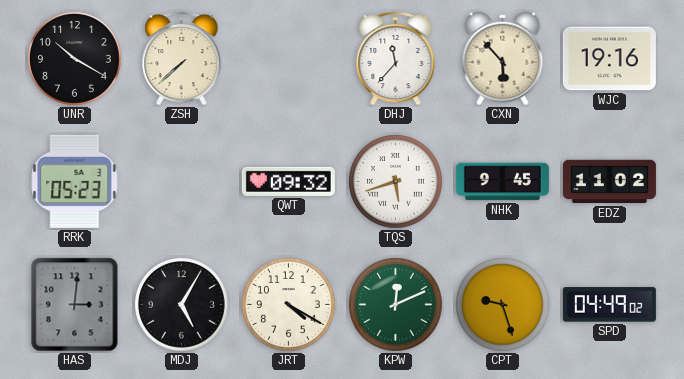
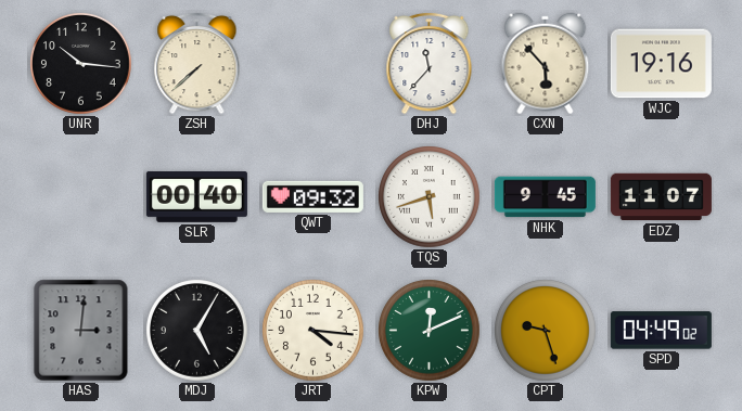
UNR: 10:20 -> 10:16
RRK: 05:23 -> none
SLR: none -> 00:40
EDZ: 11:02 -> 11:07
JRT: 4:20 -> 4:16
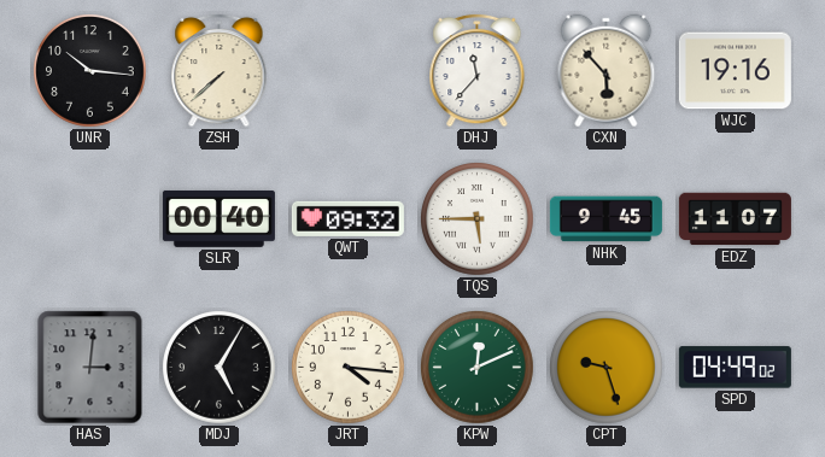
TQS: 5:42 -> 5:45
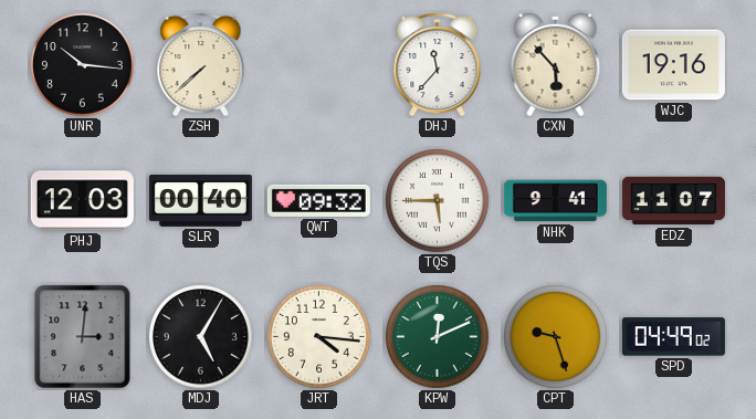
PHJ: none -> 12:03
NHK: 9:45 -> 9:41
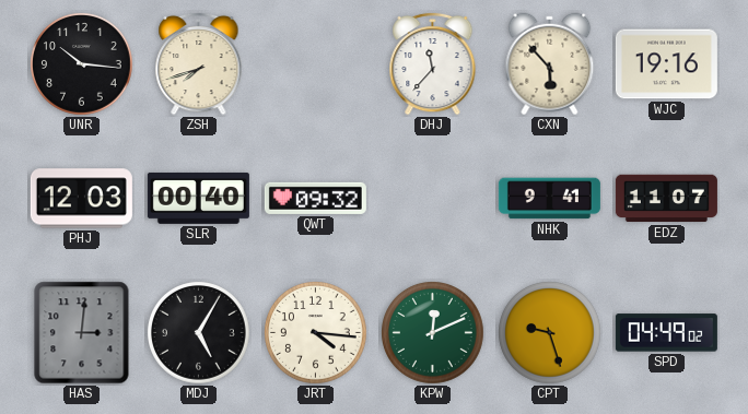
ZSH: 7:38 -> 7:42
TQS: 5:45 -> none
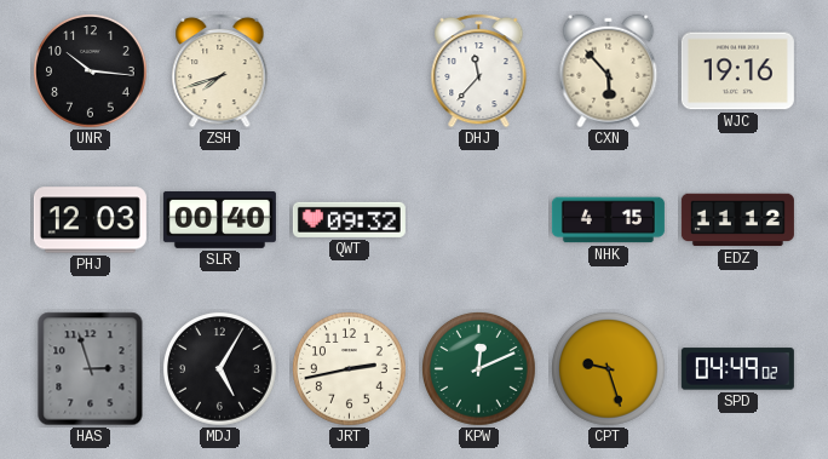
NHK: 9:41 -> 4:15
EDZ: 11:07 -> 11:12
HAS: 3:01 -> 2:57
JRT: 4:16 -> 2:43
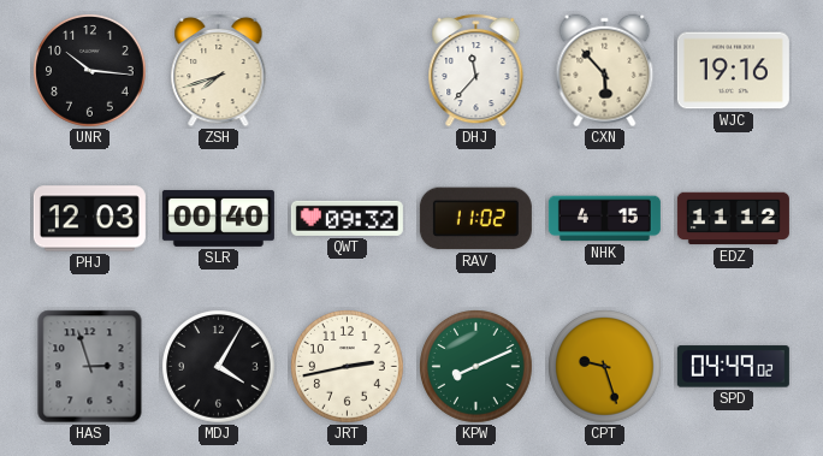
RAV: none -> 11:02
MDJ: 5:05 -> 4:05
KPW: 12:11 -> 8:11
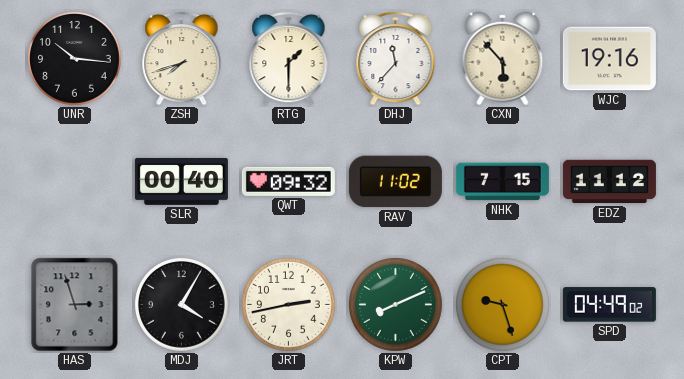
RTG: none -> 1:30
PHJ: 12:03 -> none
NHK: 4:15 -> 7:15
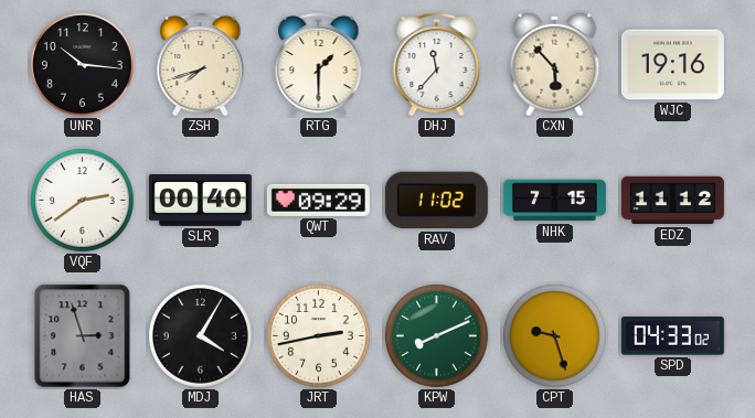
VQF: none -> 2:39
QWT: 09:32 -> 09:29
SPD: 04:49 -> 04:33
